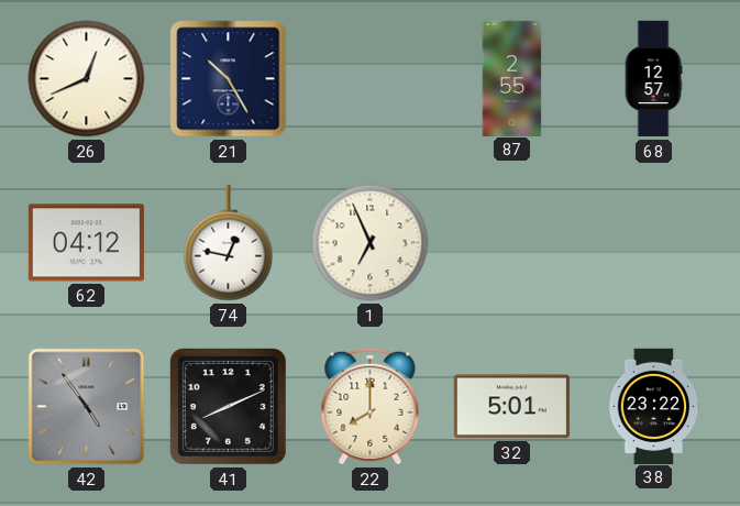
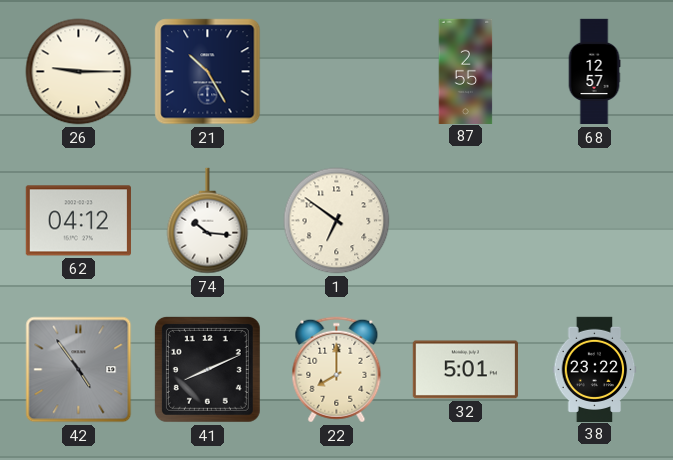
26: 12:41 -> 9:15
74: 12:47 -> 10:16
1: 6:56 -> 6:51
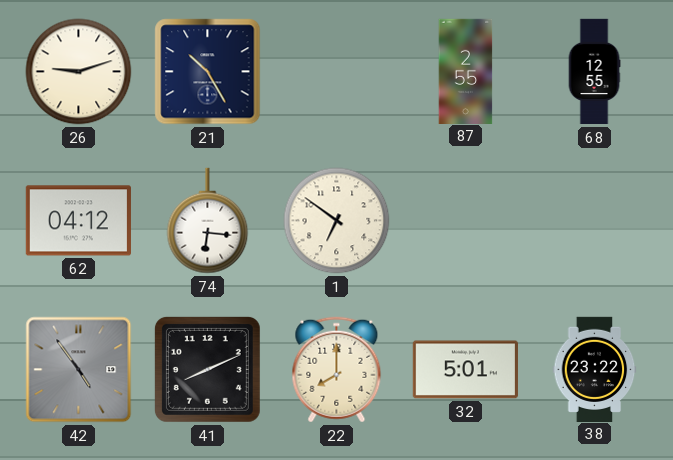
26: 9:15 -> 9:12
68: 12:57 -> 12:55
74: 10:16 -> 6:16
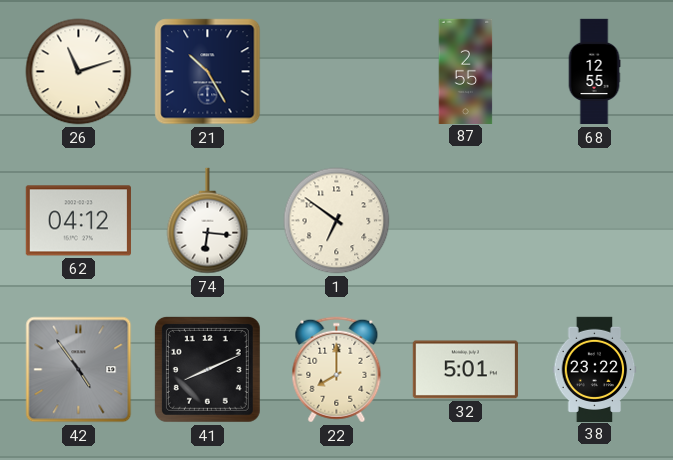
26: 9:12 -> 11:12
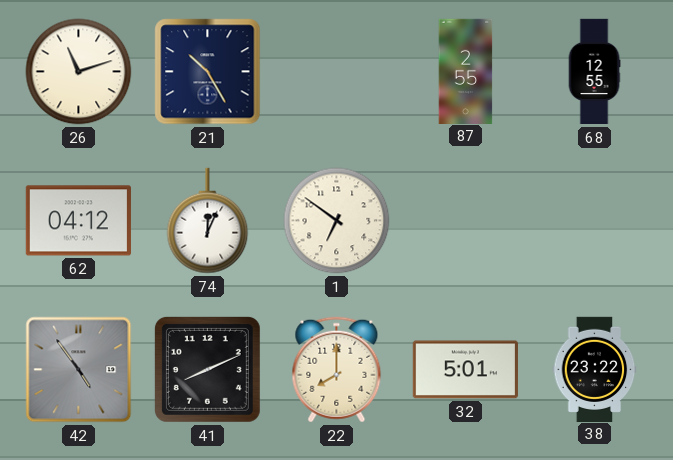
74: 6:16 -> 12:04
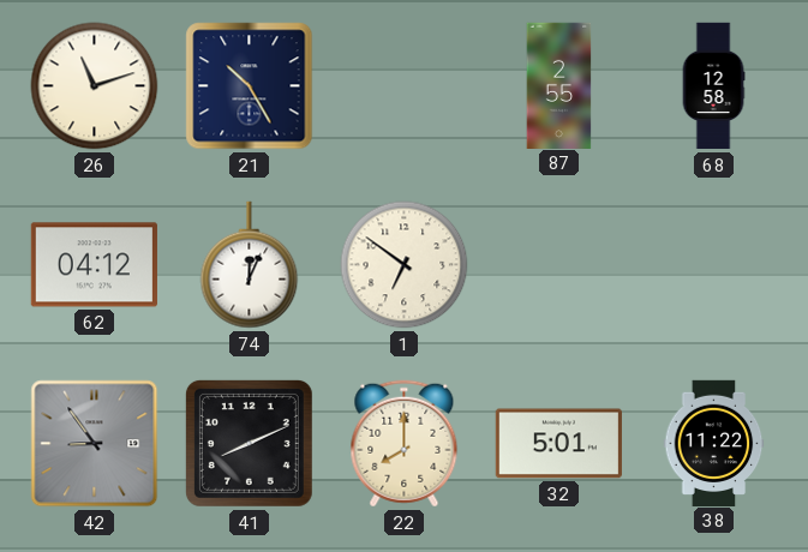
68: 12:55 -> 12:58
42: 4:54 -> 8:54
38: 23:22 -> 11:22
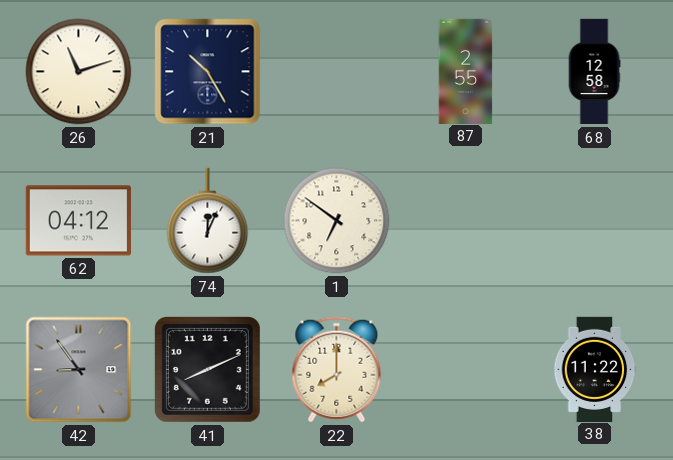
32: 5:01 -> none
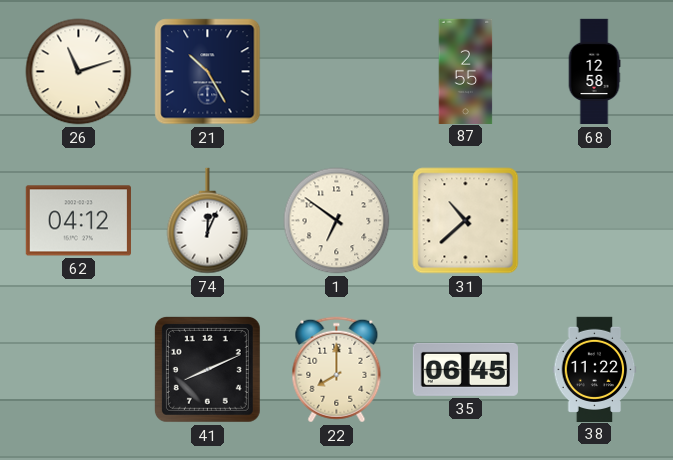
31: none -> 10:38
42: 8:54 -> none
35: none -> 06:45
